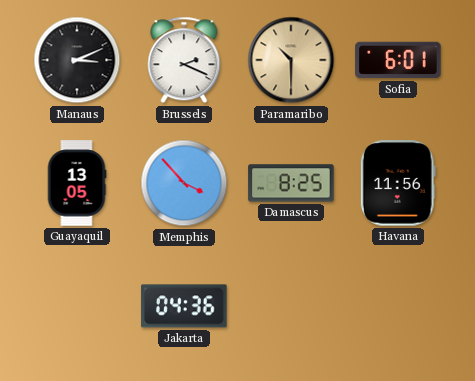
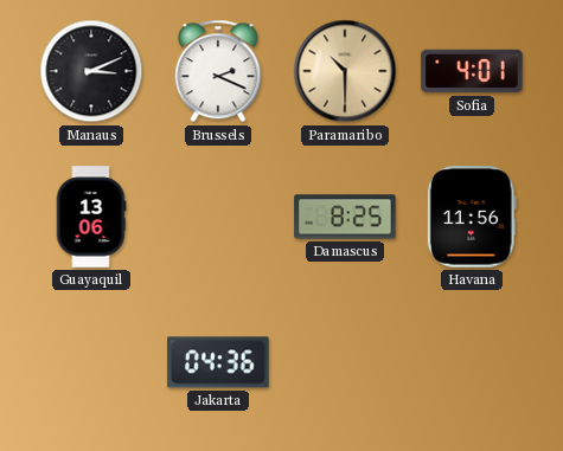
Sofia: 6:01 -> 4:01
Guayaquil: 13:05 -> 13:06
Memphis: 3:53 -> none
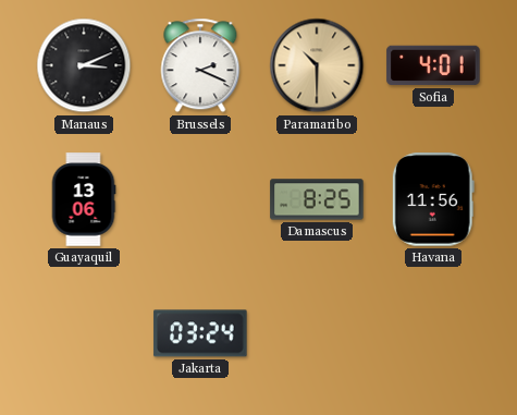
Jakarta: 04:36 -> 03:24
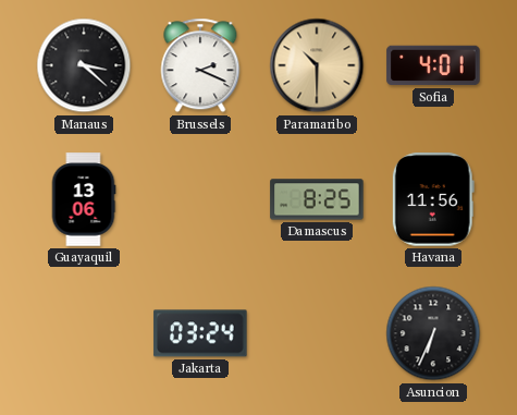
Manaus: 3:11 -> 3:22
Asuncion: none -> 6:34
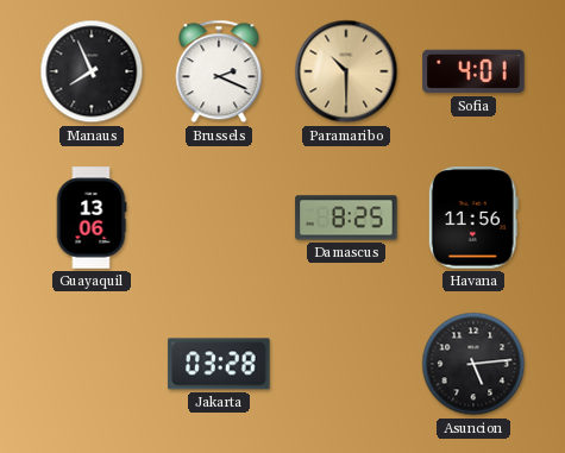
Manaus: 3:22 -> 7:56
Jakarta: 03:24 -> 03:28
Asuncion: 6:34 -> 5:14
